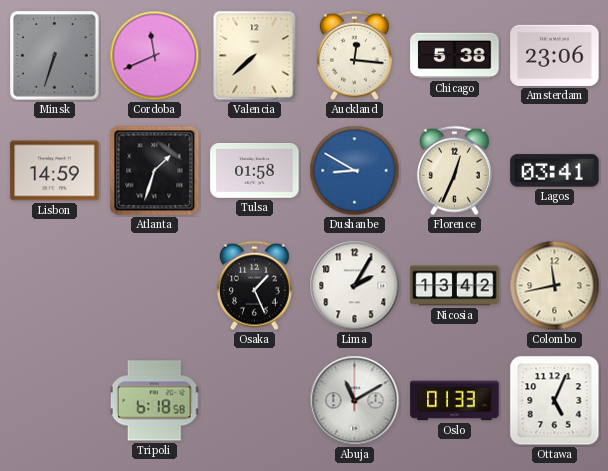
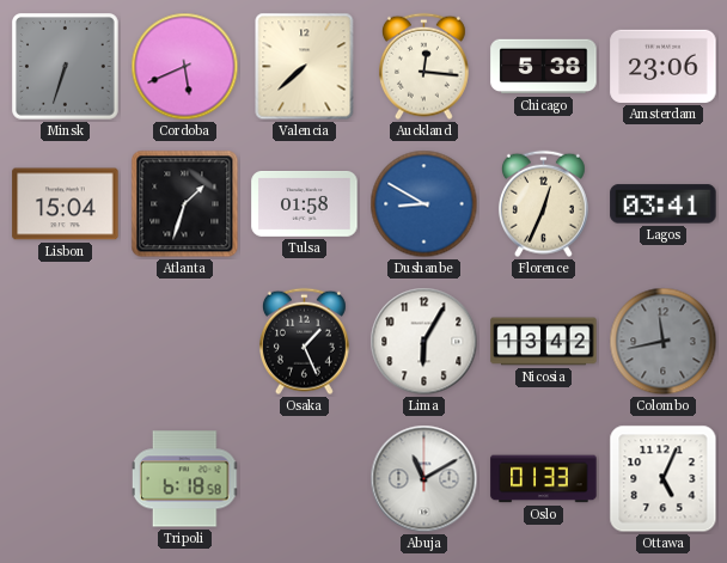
Cordoba: 11:41 -> 5:41
Lisbon: 14:59 -> 15:04
Lima: 2:05 -> 6:05
Colombo dial: cream -> grey
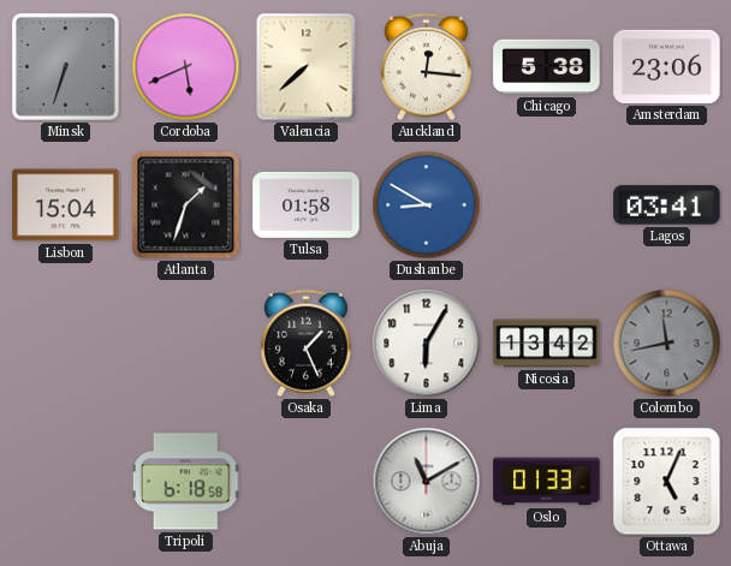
Florence: 12:34 -> none
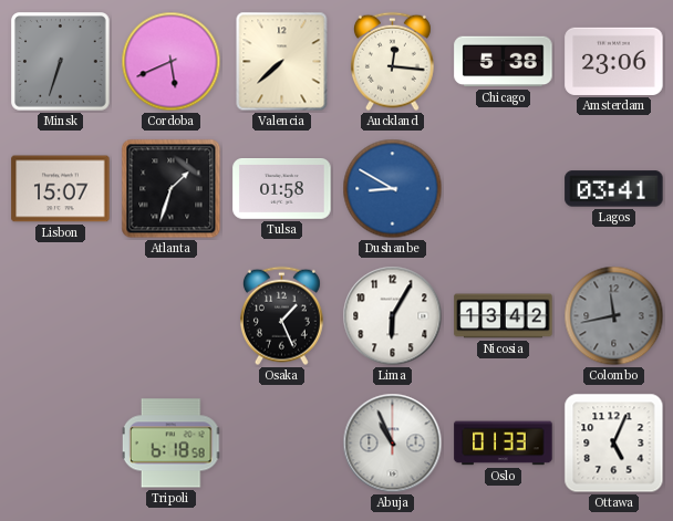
Lisbon: 15:04 -> 15:07
Abuja: 11:10 -> 10:56
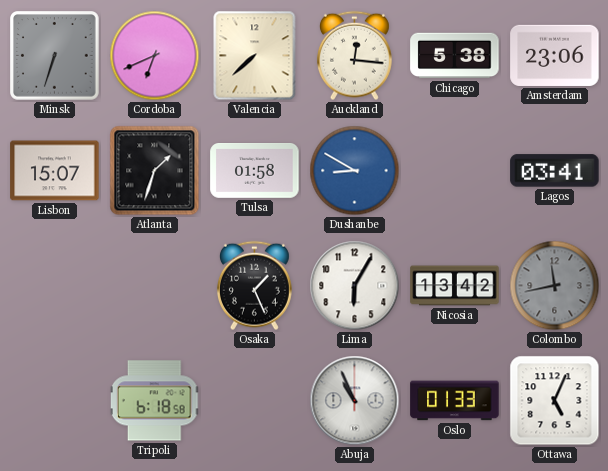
Cordoba: 5:41 -> 6:41
